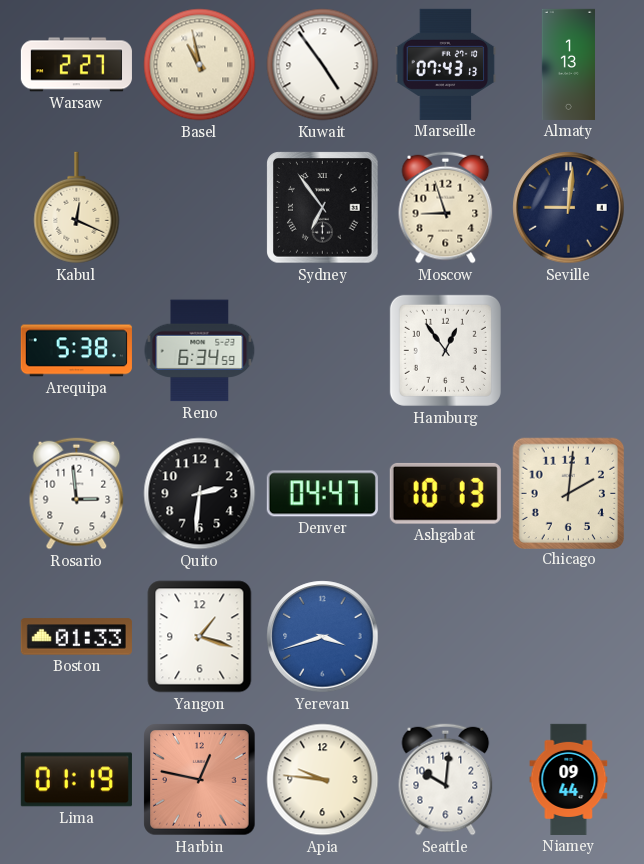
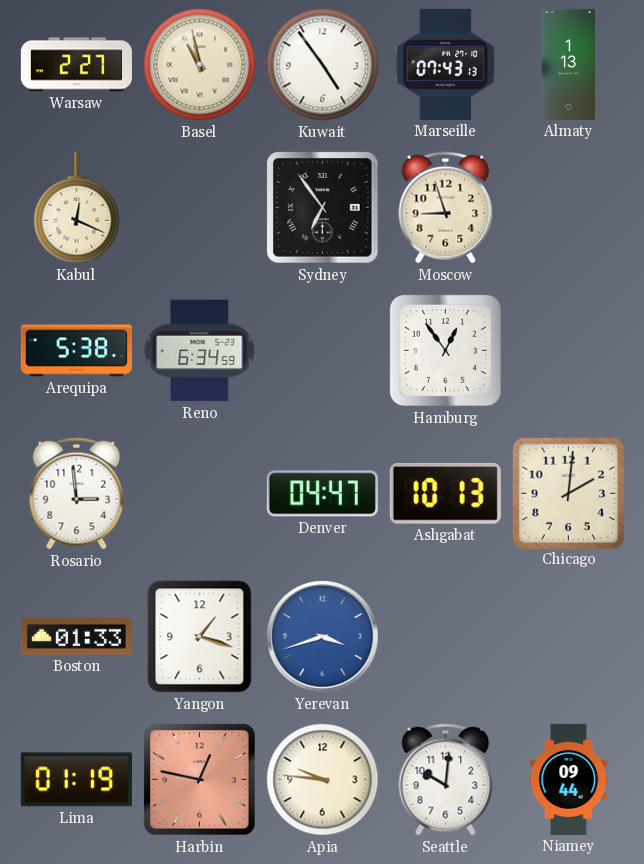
Seville: 9:01 -> none
Quito: 2:31 -> none
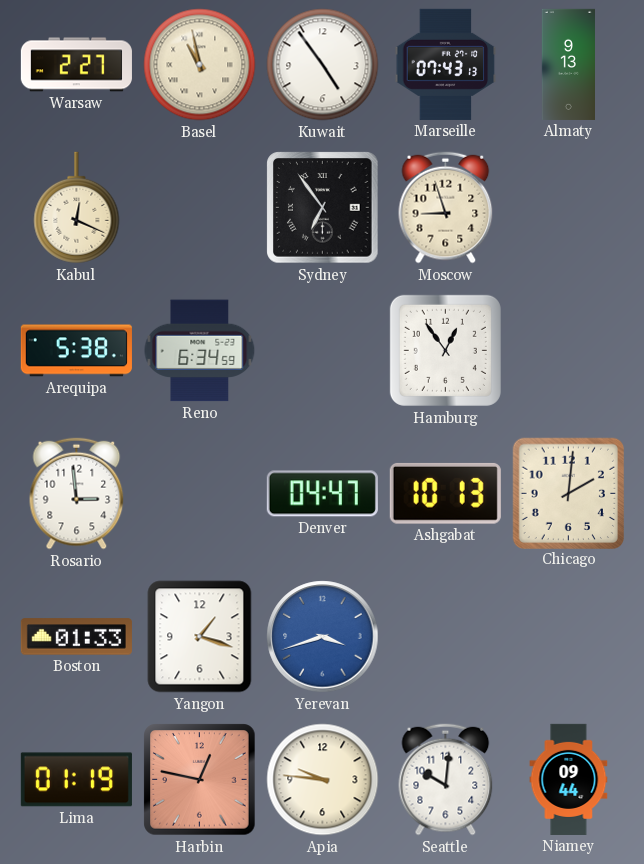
Almaty: 1:13 -> 9:13
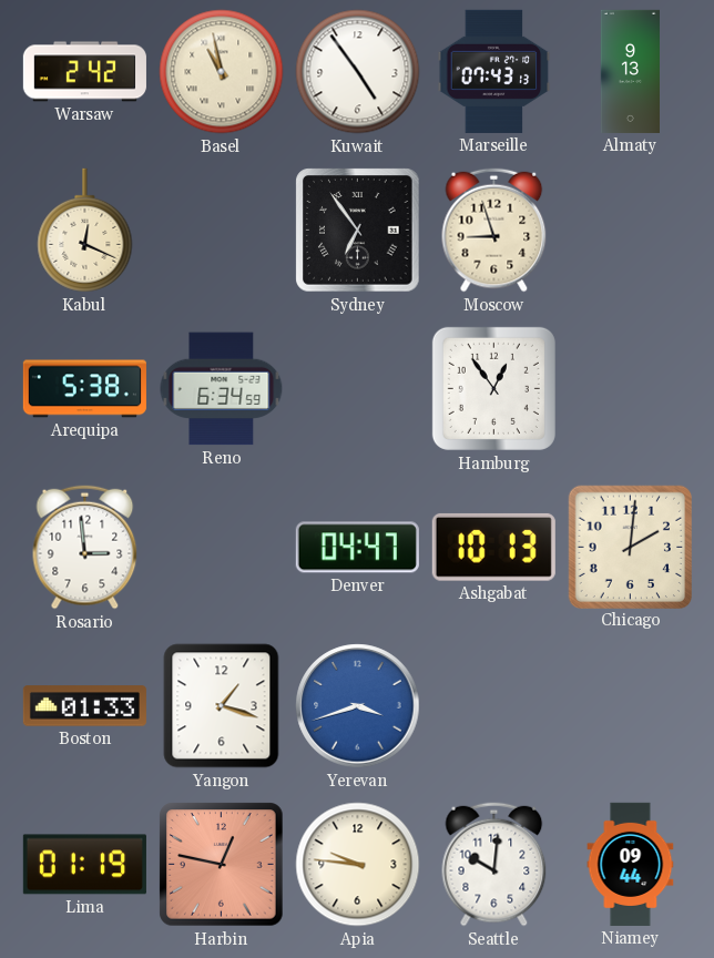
Warsaw: 2:27 -> 2:42
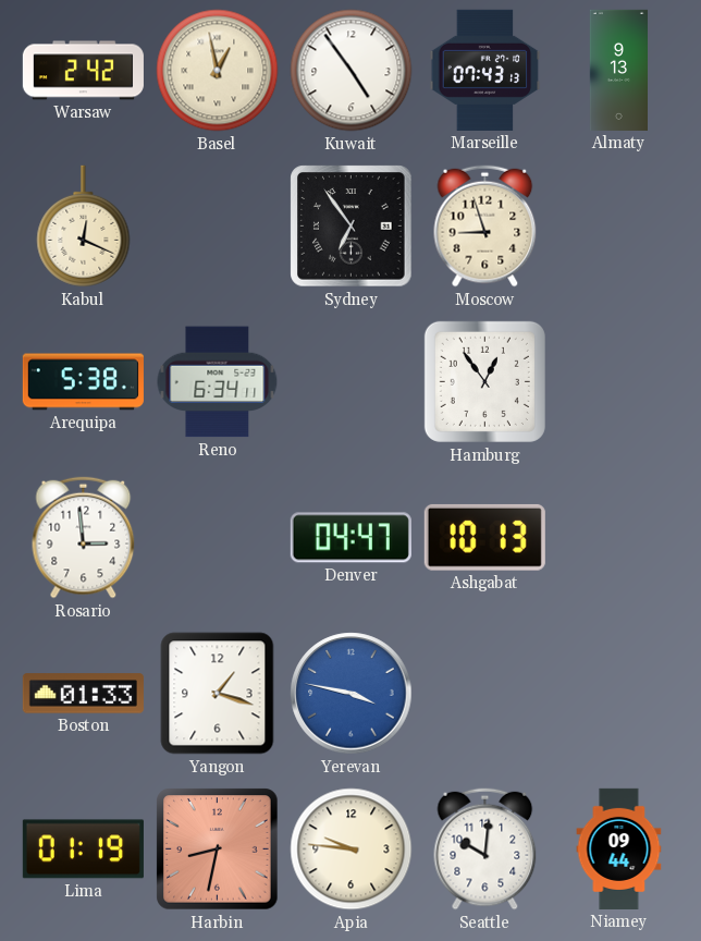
Basel: 10:58 -> 12:58
Reno: 6:34:59 -> 6:34:11
Chicago: 2:01 -> none
Yerevan: 3:42 -> 3:47
Harbin: 12:47 -> 8:32
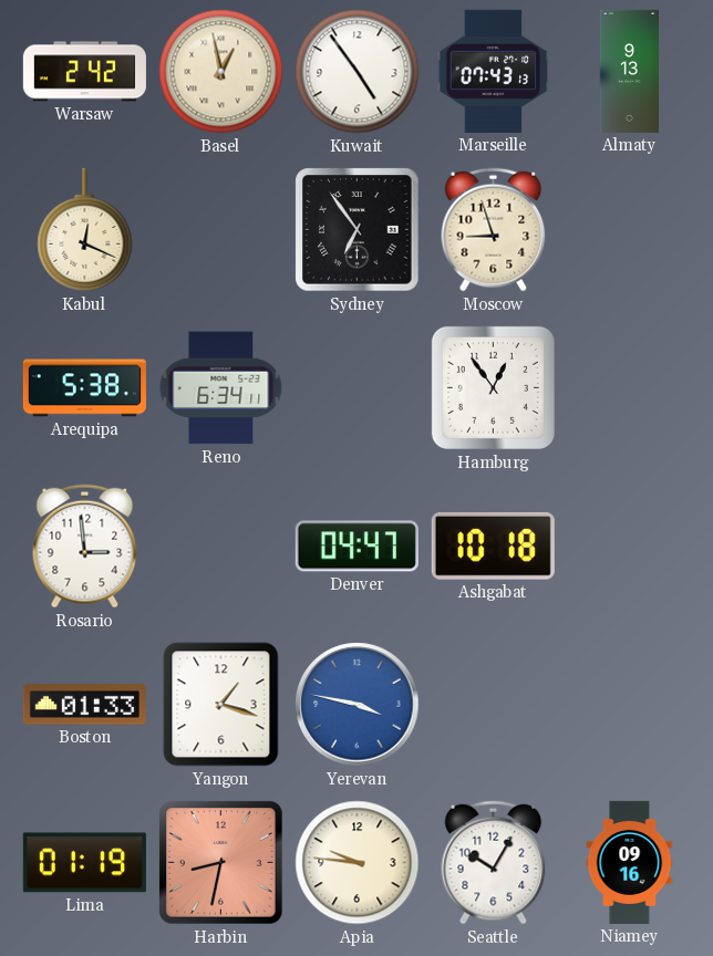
Ashgabat: 10:13 -> 10:18
Seattle: 10:01 -> 10:05
Niamey: 09:44 -> 09:16
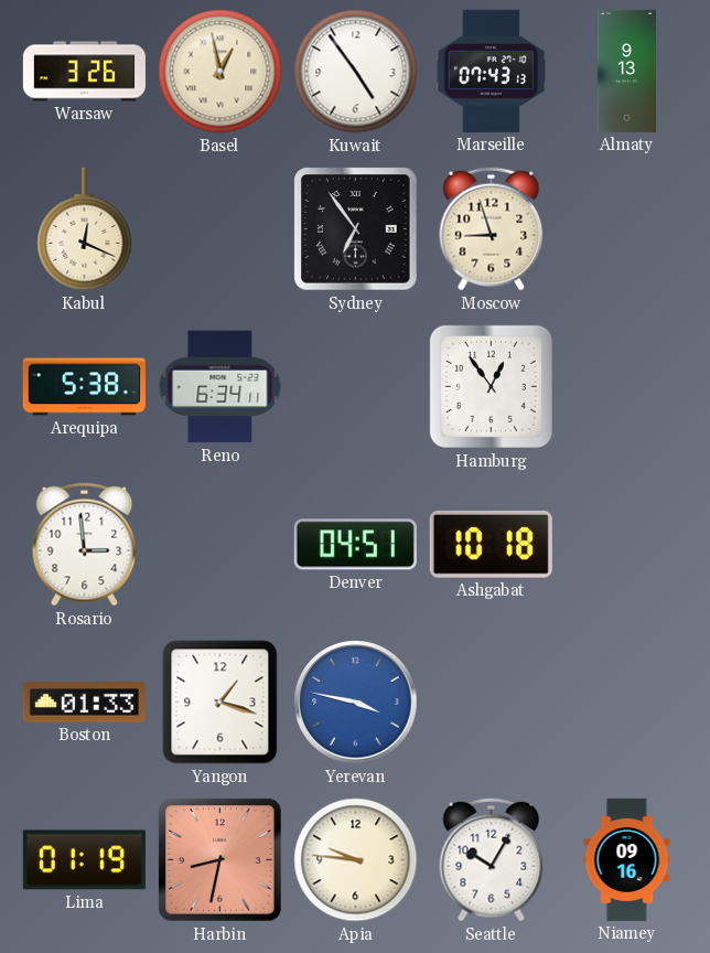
Warsaw: 2:42 -> 3:26
Denver: 04:47 -> 04:51
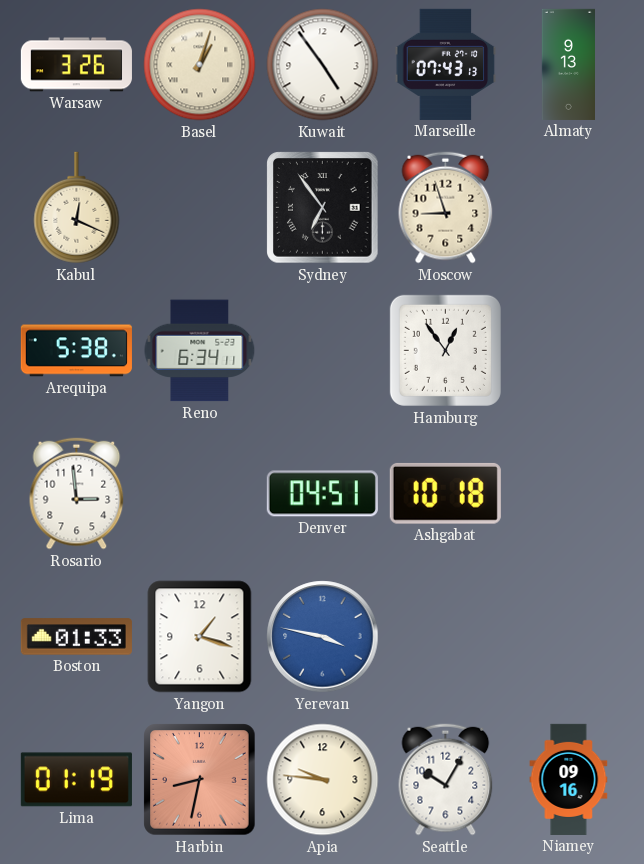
Basel: 12:58 -> 1:03
